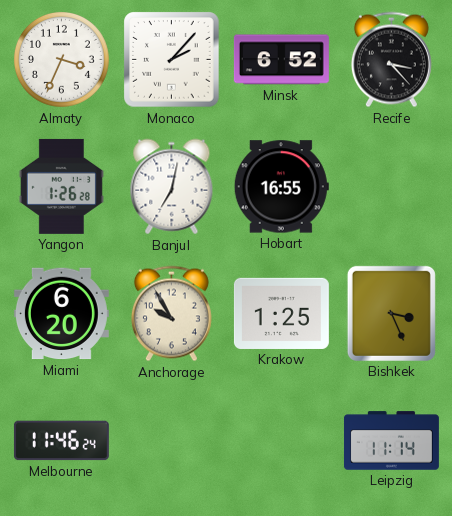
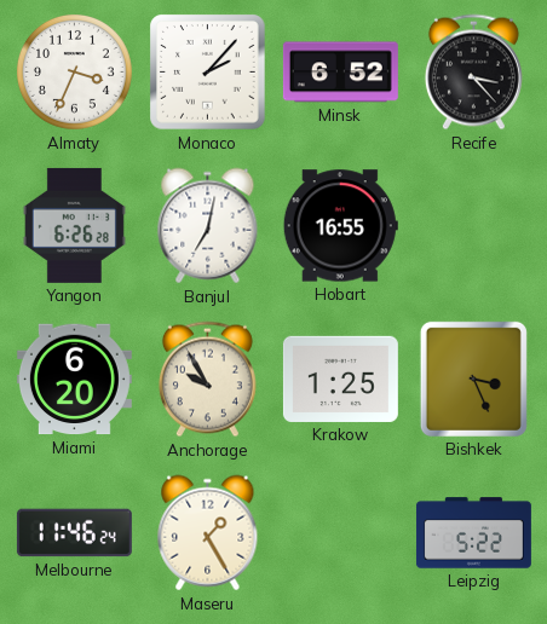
Yangon: 1:26 -> 6:26
Maseru: none -> 1:25
Leipzig: 11:14 -> 5:22
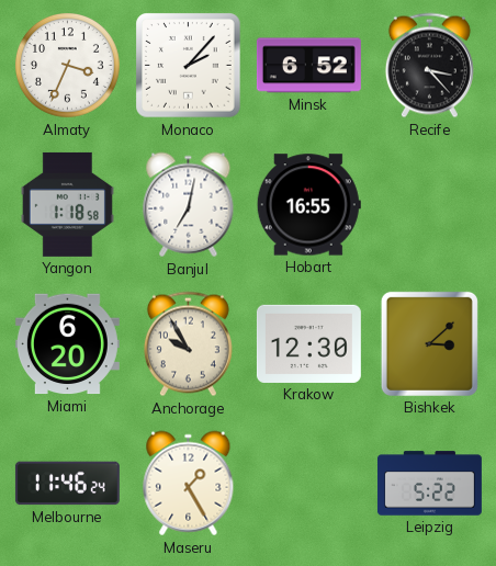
Yangon: 6:26 -> 1:18
Krakow: 1:25 -> 12:30
Bishkek: 3:26 -> 3:08
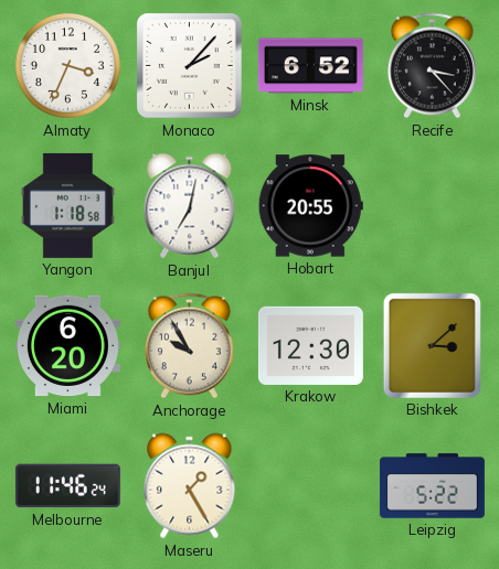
Hobart: 16:55 -> 20:55
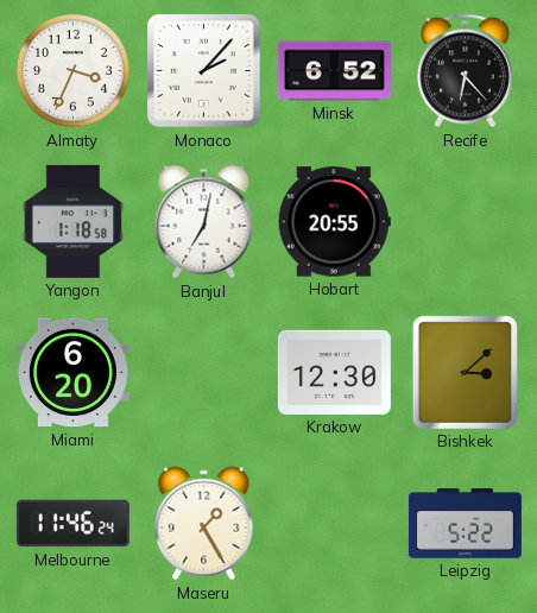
Recife: 3:23 -> 6:23
Anchorage: 9:55 -> none
